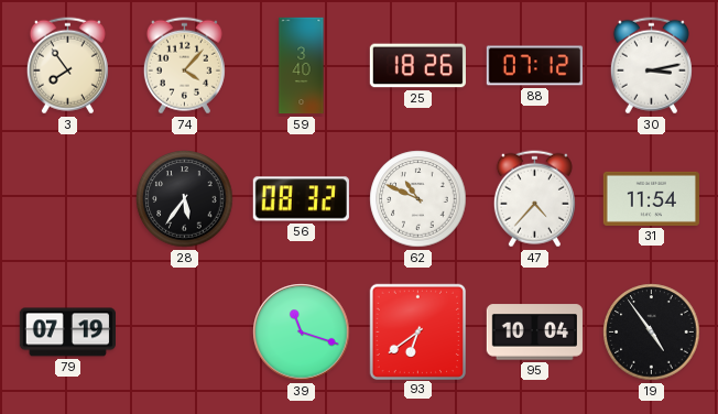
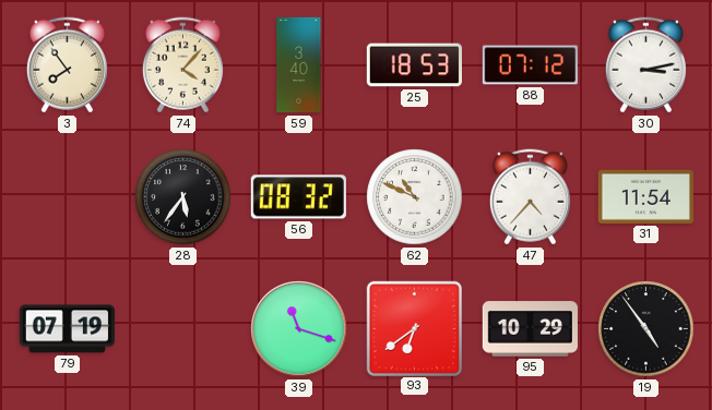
25: 18:26 -> 18:53
95: 10:04 -> 10:29
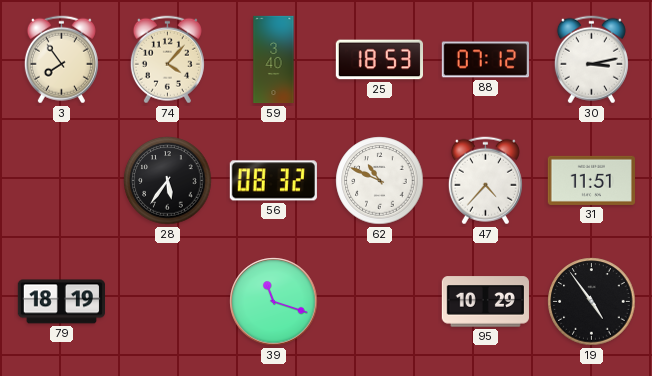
31: 11:54 -> 11:51
79: 07:19 -> 18:19
93: 6:39 -> none
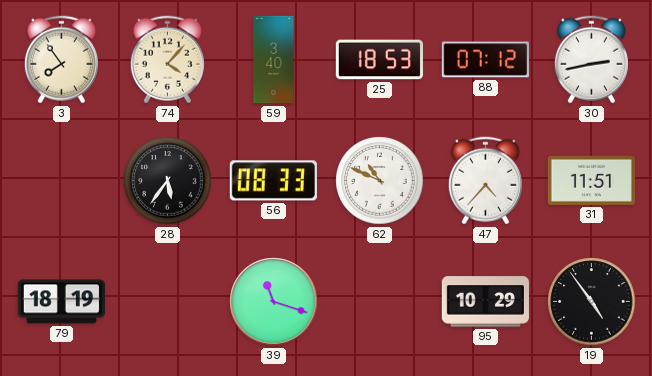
30: 3:13 -> 2:43
56: 08:32 -> 08:33
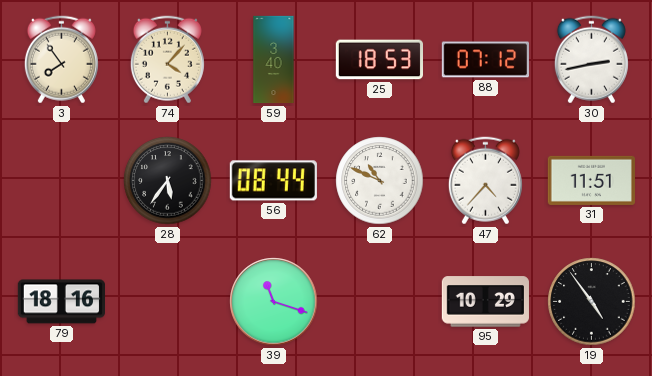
56: 08:33 -> 08:44
79: 18:19 -> 18:16
